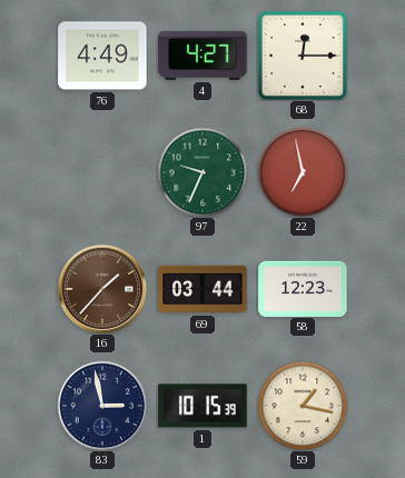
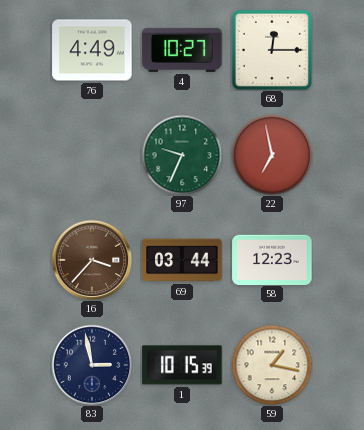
4: 4:27 -> 10:27
16: 1:37 -> 3:37
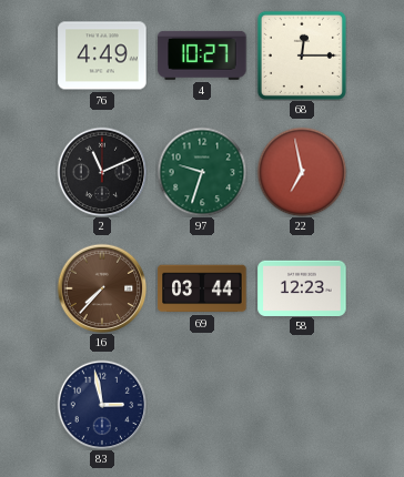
2: none -> 11:11
97: 9:34 -> 9:33
16: 3:37 -> 7:37
1: 10:15 -> none
59: 1:17 -> none
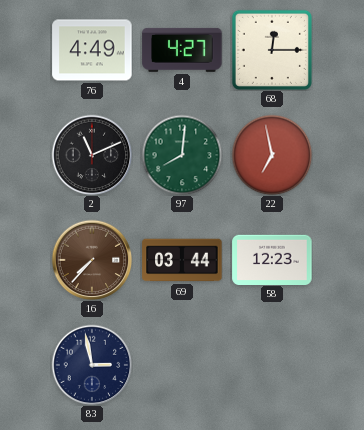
4: 10:27 -> 4:27
97: 9:33 -> 8:01
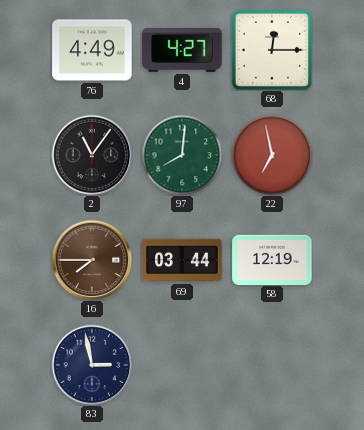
2: 11:11 -> 11:06
16: 7:37 -> 7:45
58: 12:23 -> 12:19
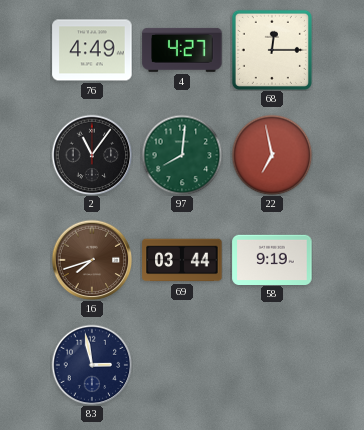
16: 7:45 -> 7:42
58: 12:19 -> 9:19
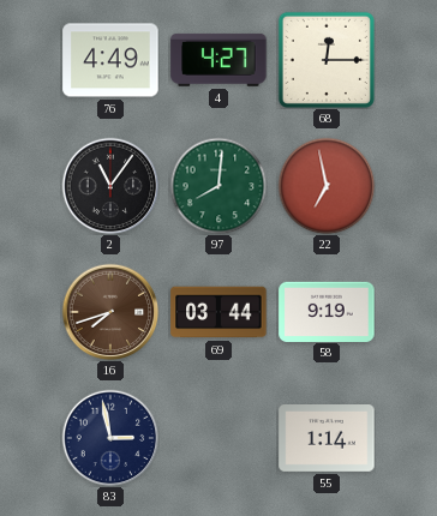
55: none -> 1:14
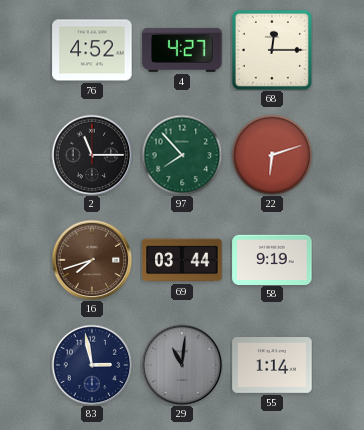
76: 4:49 -> 4:52
2: 11:06 -> 11:15
97: 8:01 -> 7:53
22: 6:58 -> 6:12
29: none -> 11:01
